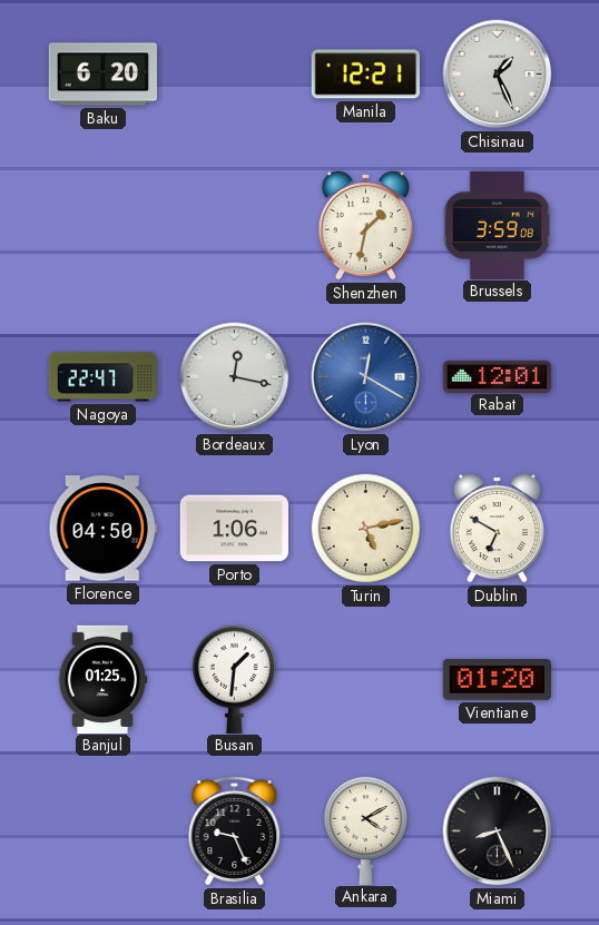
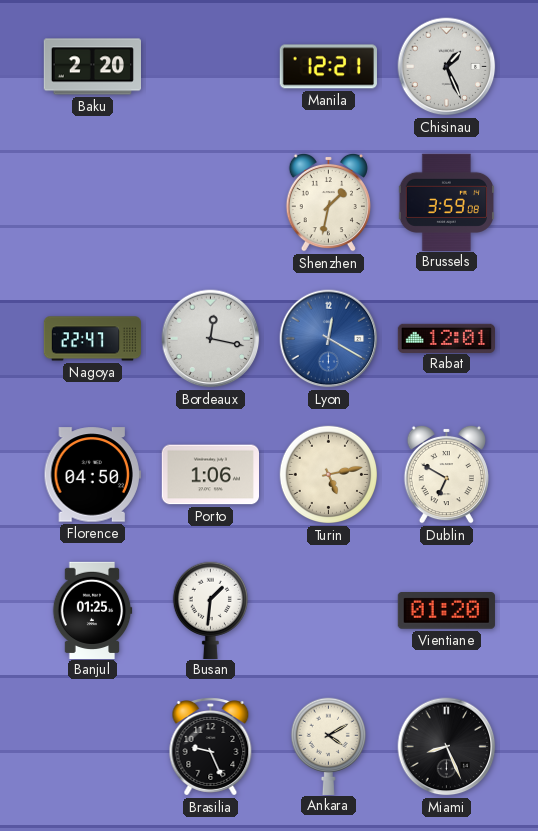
Baku: 6:20 -> 2:20
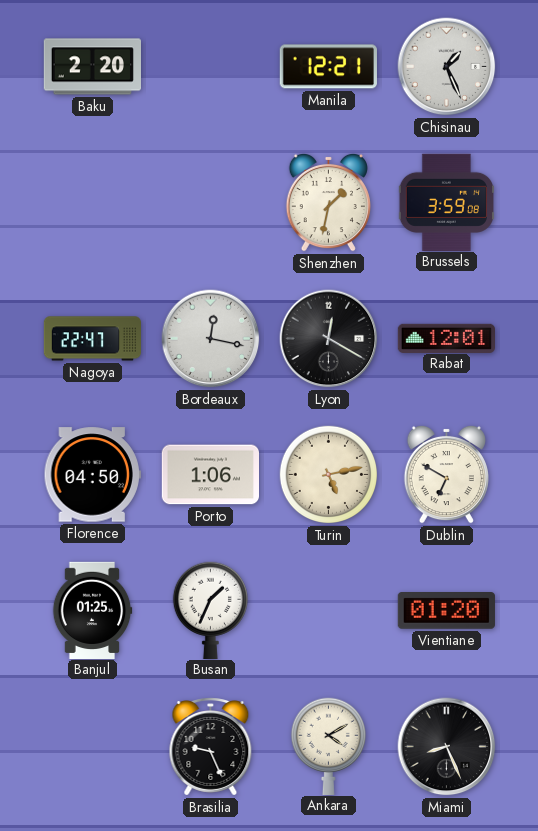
Lyon dial: blue -> black
Busan: 1:31 -> 1:34
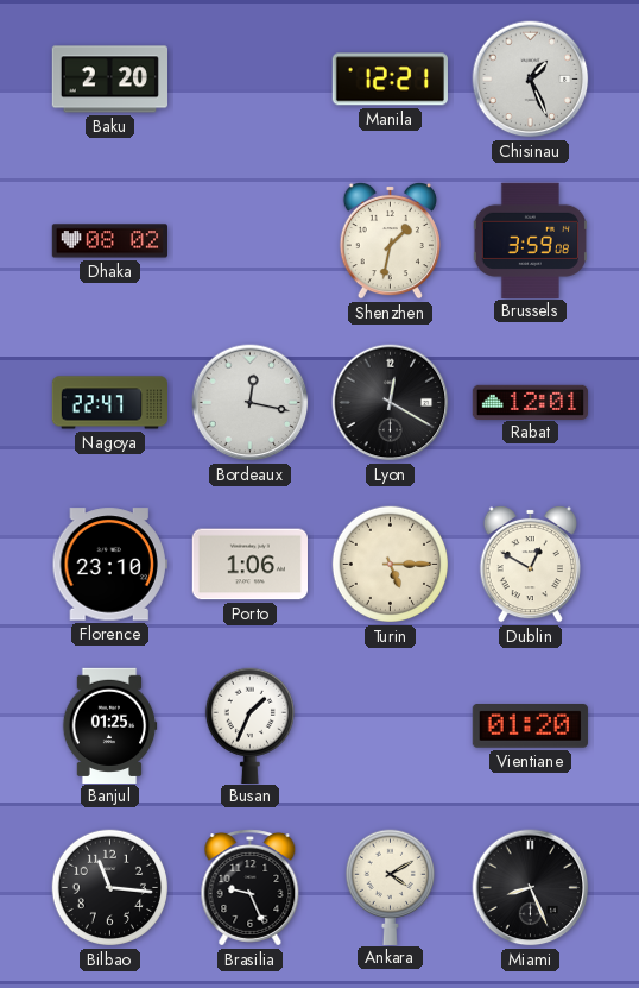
Dhaka: none -> 08:02
Florence: 04:50 -> 23:10
Turin: 5:13 -> 5:15
Dublin: 6:50 -> 12:50
Bilbao: none -> 11:16
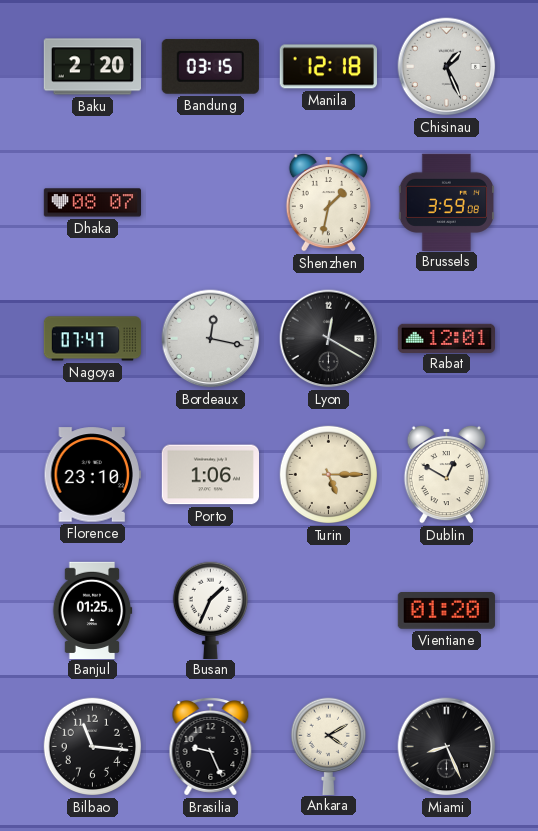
Bandung: none -> 03:15
Manila: 12:21 -> 12:18
Dhaka: 08:02 -> 08:07
Nagoya: 22:47 -> 07:47
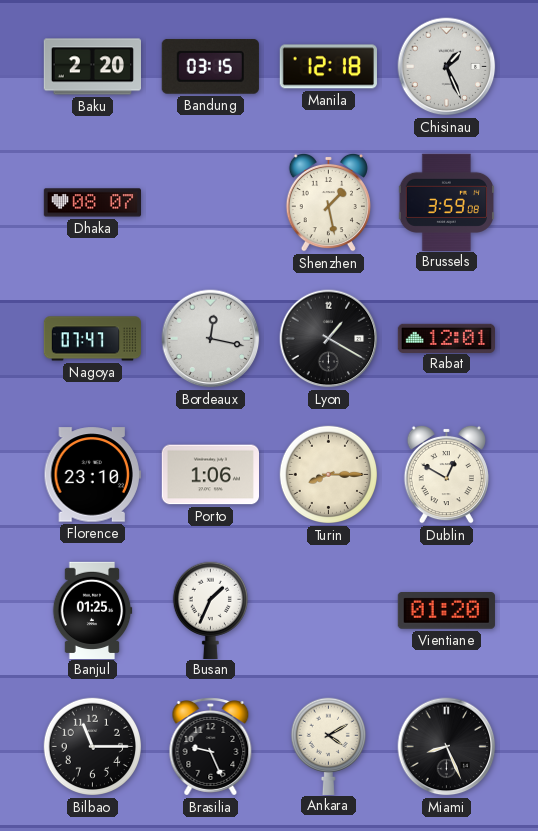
Shenzhen: 1:32 -> 1:28
Lyon: 12:20 -> 1:20
Turin: 5:15 -> 8:15
Bilbao: 11:16 -> 11:15
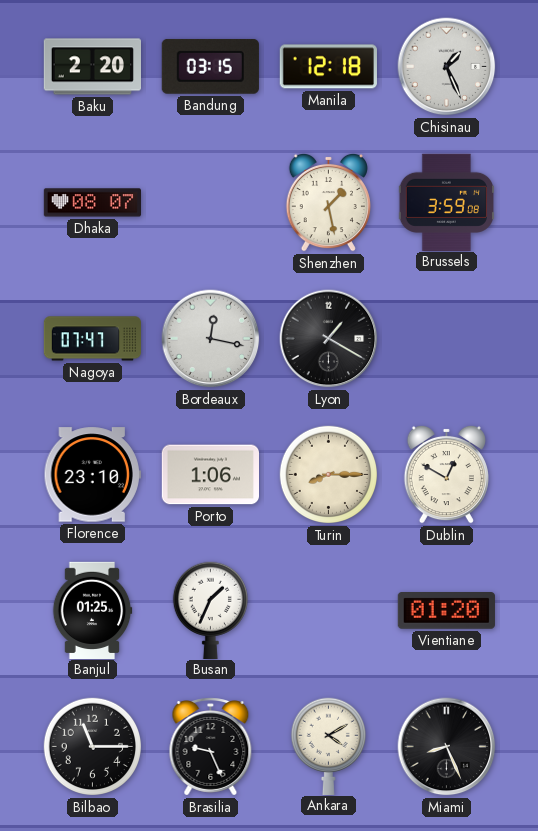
Rabat: 12:01 -> none
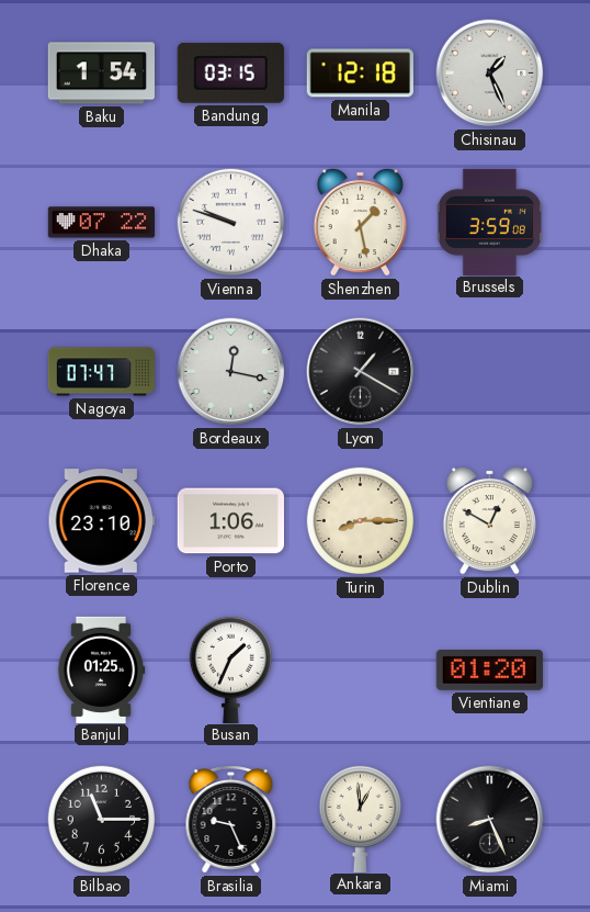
Baku: 2:20 -> 1:54
Dhaka: 08:07 -> 07:22
Vienna: none -> 9:48
Ankara: 4:10 -> 12:59
